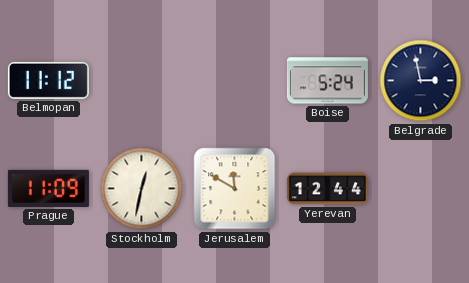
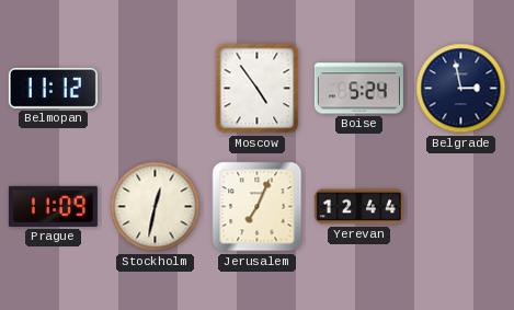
Moscow: none -> 4:54
Jerusalem: 11:50 -> 7:04
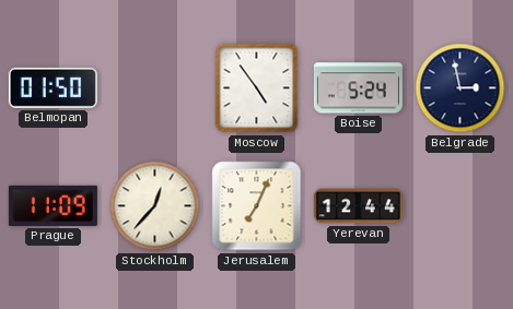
Belmopan: 11:12 -> 01:50
Stockholm: 12:32 -> 12:37
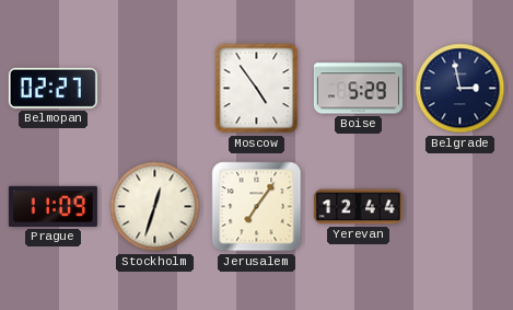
Belmopan: 01:50 -> 02:27
Boise: 5:24 -> 5:29
Stockholm: 12:37 -> 12:33
Jerusalem: 7:04 -> 7:06
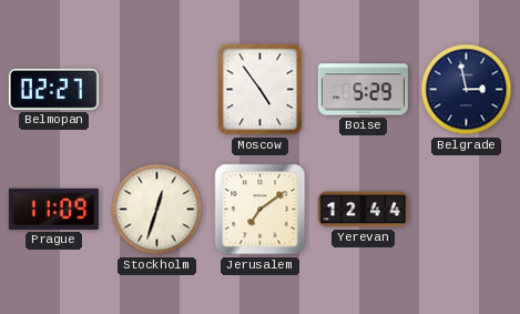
Jerusalem: 7:06 -> 7:09
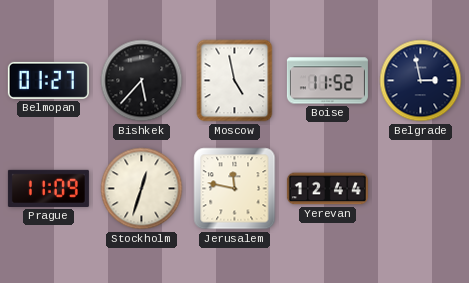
Belmopan: 02:27 -> 01:27
Bishkek: none -> 5:37
Moscow: 4:54 -> 4:58
Boise: 5:29 -> 11:52
Jerusalem: 7:09 -> 11:47
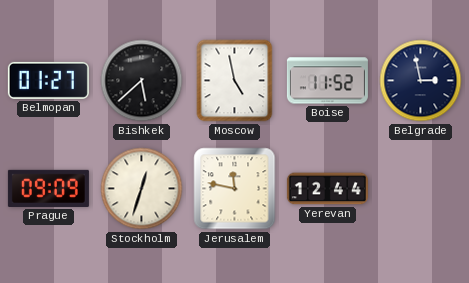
Bishkek: 5:37 -> 5:38
Prague: 11:09 -> 09:09
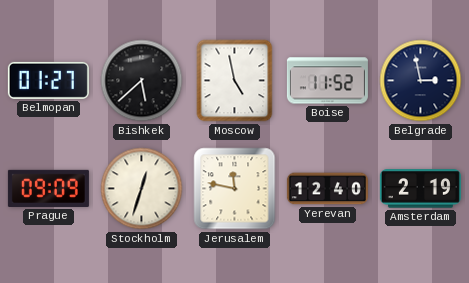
Yerevan: 12:44 -> 12:40
Amsterdam: none -> 2:19
